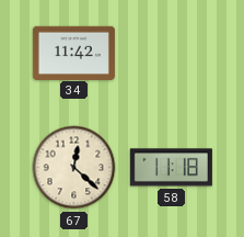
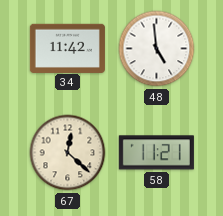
48: none -> 4:59
58: 11:18 -> 11:21
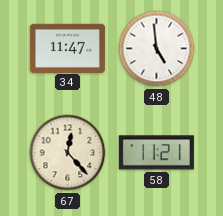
34: 11:42 -> 11:47
67: 12:22 -> 12:23
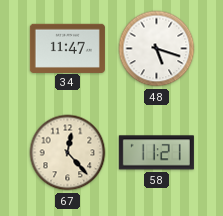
48: 4:59 -> 5:18
